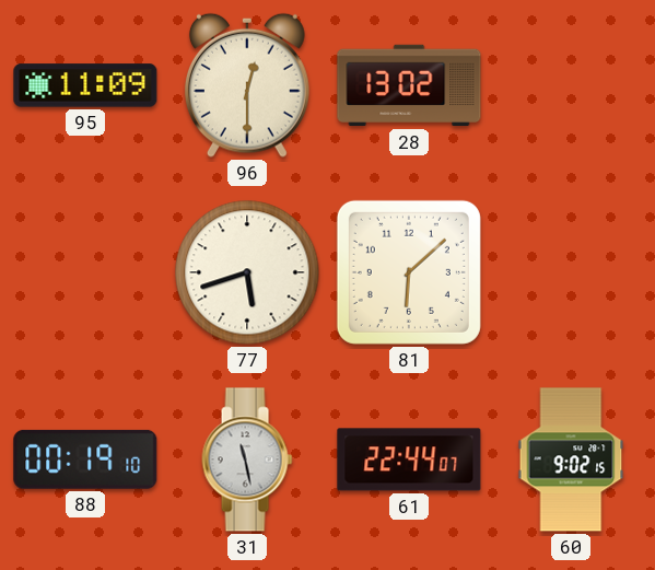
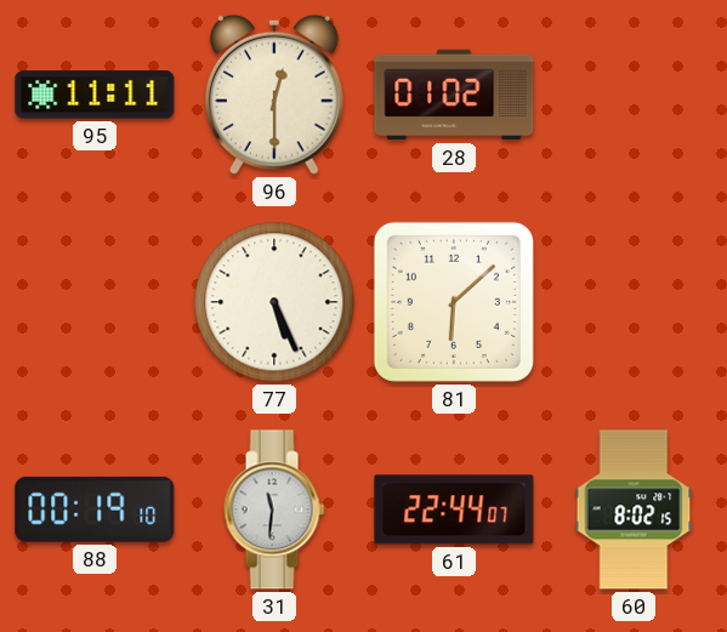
95: 11:09 -> 11:11
28: 13:02 -> 01:02
77: 5:42 -> 5:26
31: 11:28 -> 11:31
60: 9:02 -> 8:02
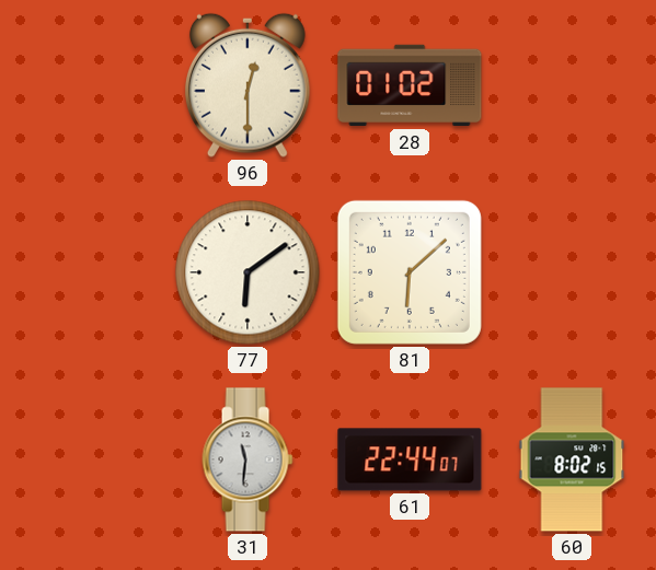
95: 11:11 -> none
77: 5:26 -> 6:09
88: 00:19 -> none
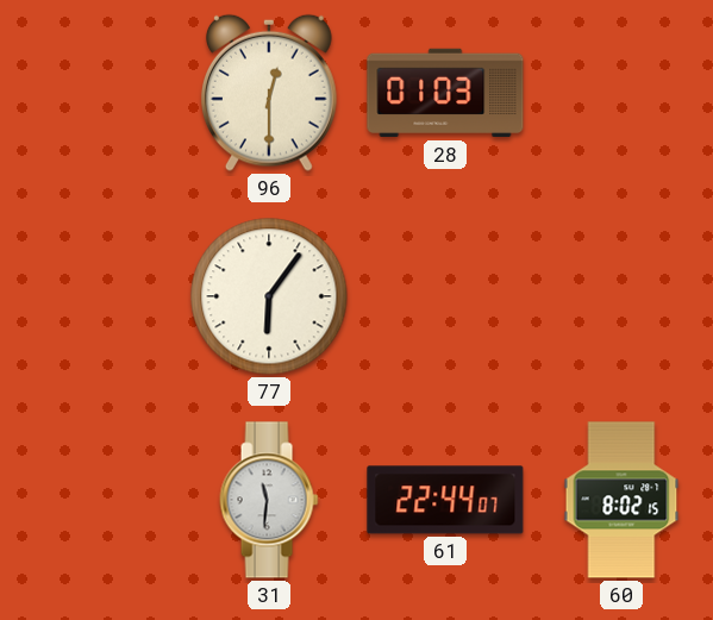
28: 01:02 -> 01:03
77: 6:09 -> 6:06
81: 6:08 -> none
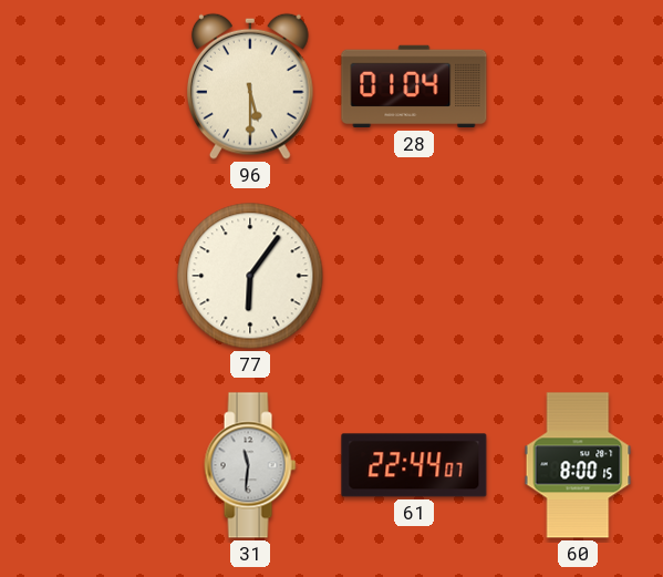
96: 12:30 -> 5:30
28: 01:03 -> 01:04
60: 8:02 -> 8:00
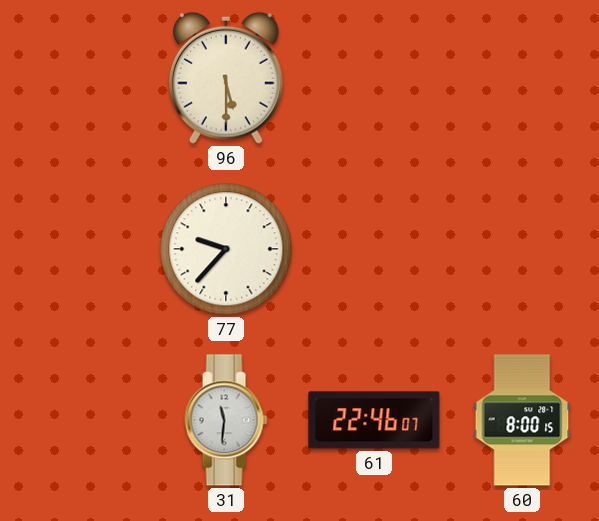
28: 01:04 -> none
77: 6:06 -> 9:37
61: 22:44 -> 22:46
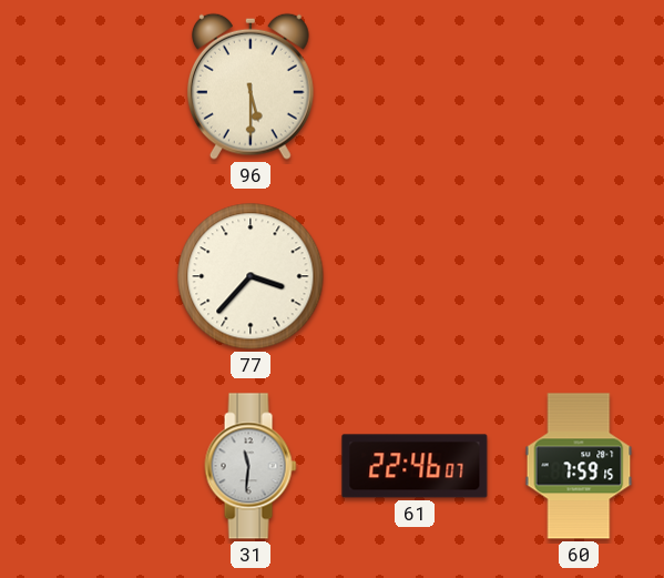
77: 9:37 -> 3:37
60: 8:00 -> 7:59
